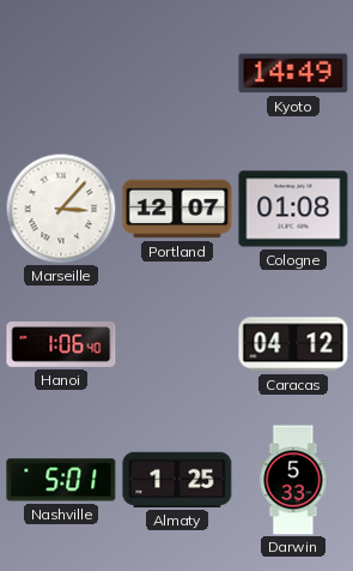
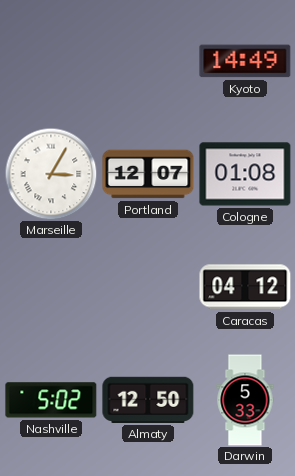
Marseille: 3:07 -> 3:05
Hanoi: 1:06 -> none
Nashville: 5:01 -> 5:02
Almaty: 1:25 -> 12:50
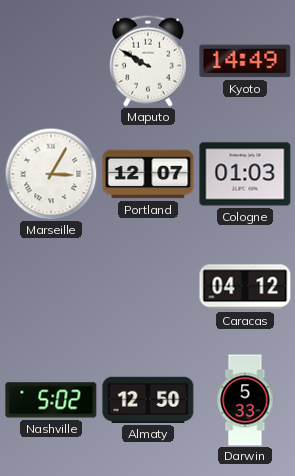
Maputo: none -> 9:50
Cologne: 01:08 -> 01:03
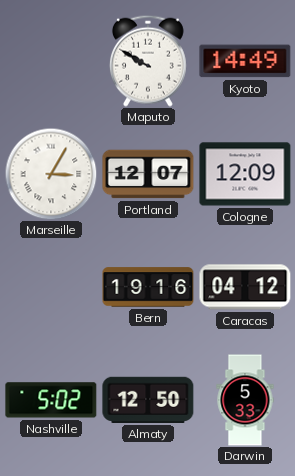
Cologne: 01:03 -> 12:09
Bern: none -> 19:16
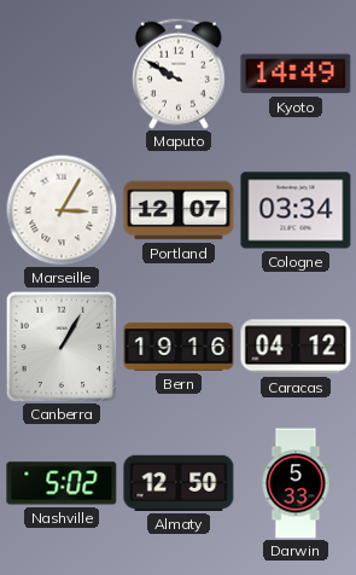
Cologne: 12:09 -> 03:34
Canberra: none -> 1:05
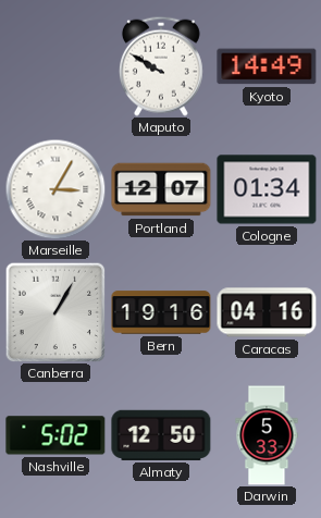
Cologne: 03:34 -> 01:34
Caracas: 04:12 -> 04:16
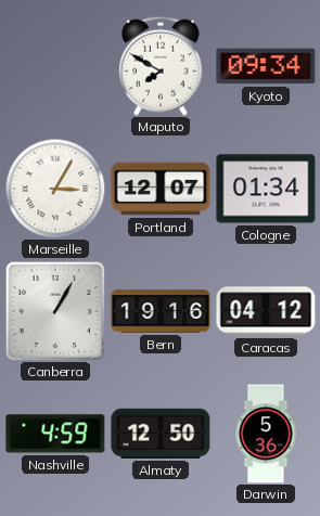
Maputo: 9:50 -> 7:50
Kyoto: 14:49 -> 09:34
Caracas: 04:16 -> 04:12
Nashville: 5:02 -> 4:59
Darwin: 5:33 -> 5:36
